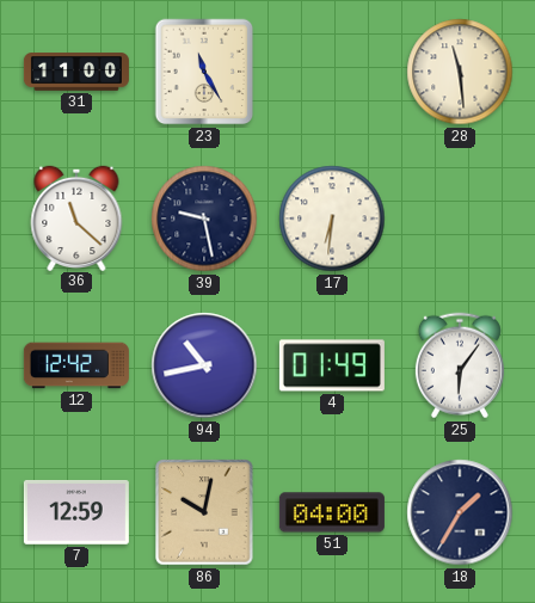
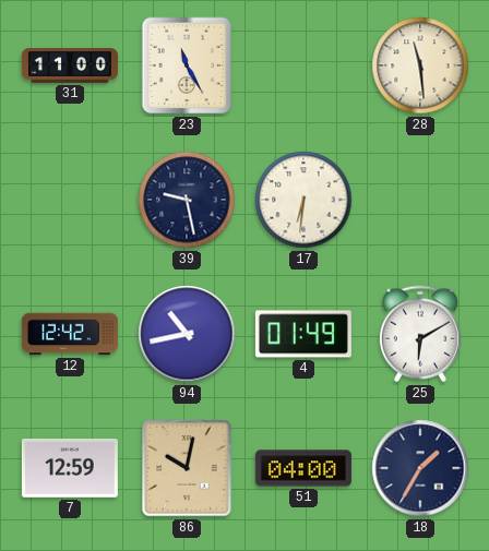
36: 11:22 -> none
25: 6:06 -> 6:10
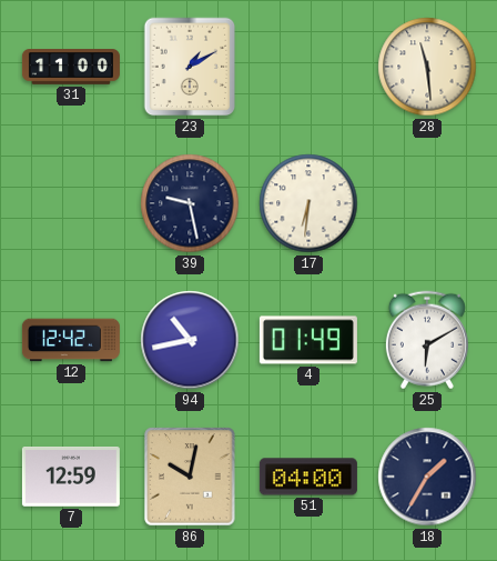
23: 11:25 -> 1:10
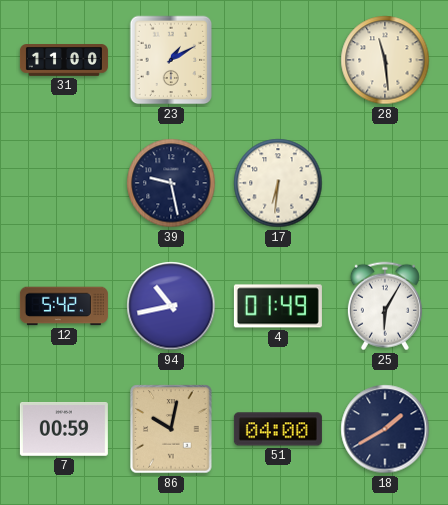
12: 12:42 -> 5:42
25: 6:10 -> 6:05
7: 12:59 -> 00:59
18: 1:35 -> 1:40
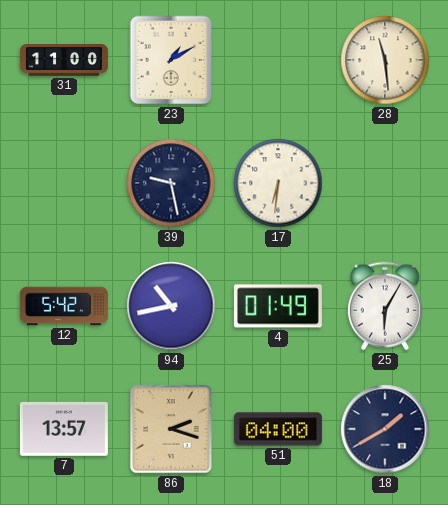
7: 00:59 -> 13:57
86: 10:02 -> 2:18
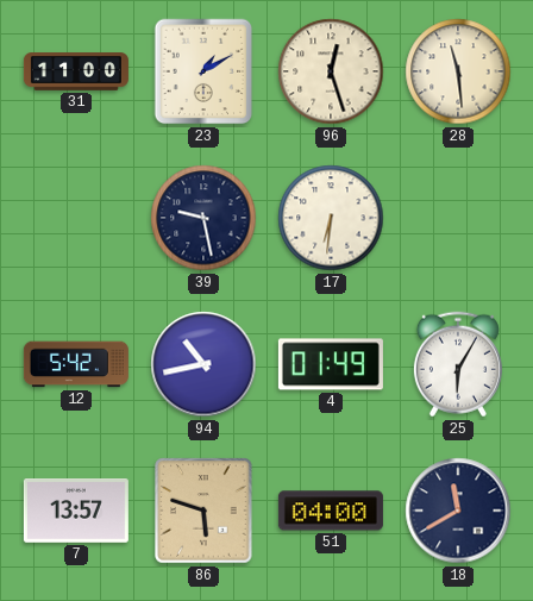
96: none -> 12:27
86: 2:18 -> 5:48
18: 1:40 -> 11:40
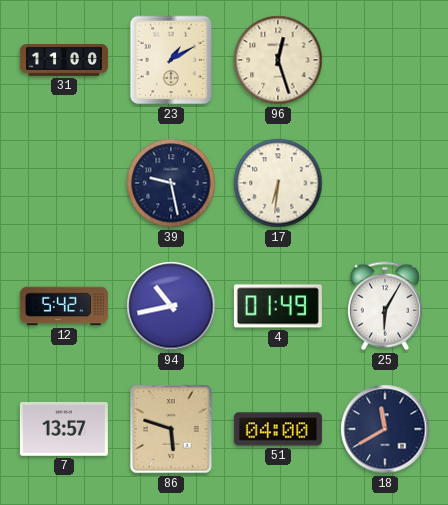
28: 11:29 -> none
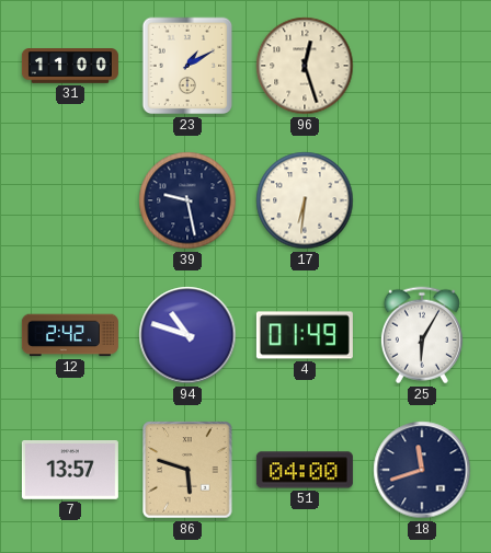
12: 5:42 -> 2:42
94: 10:43 -> 10:48
18: 11:40 -> 11:42
